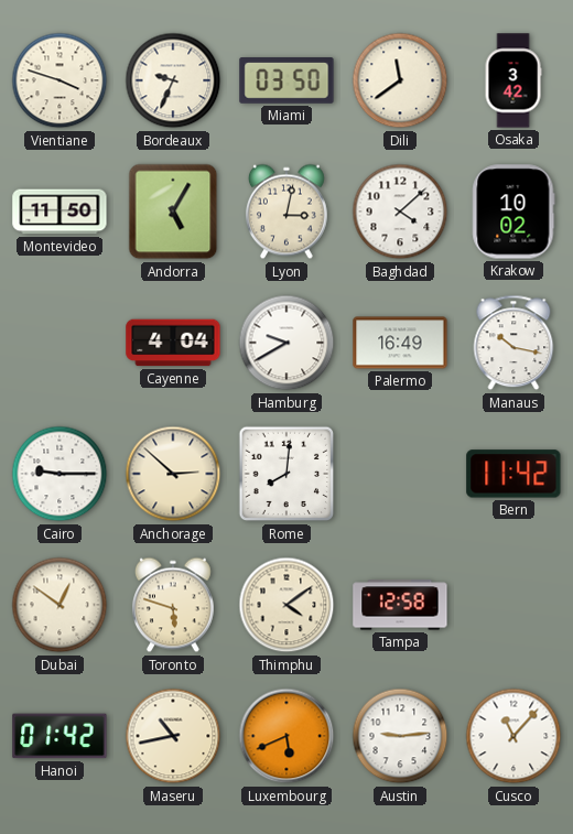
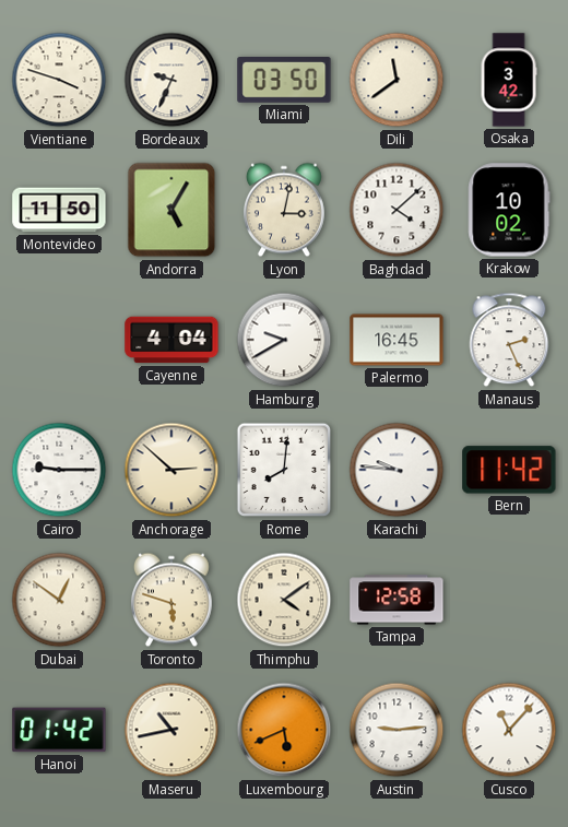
Palermo: 16:49 -> 16:45
Manaus: 10:17 -> 2:26
Karachi: none -> 9:46
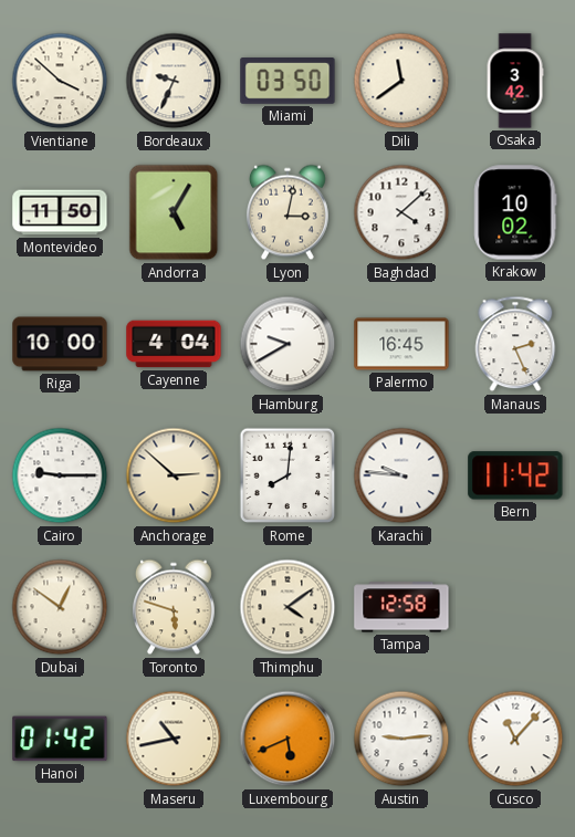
Vientiane: 3:48 -> 3:52
Riga: none -> 10:00
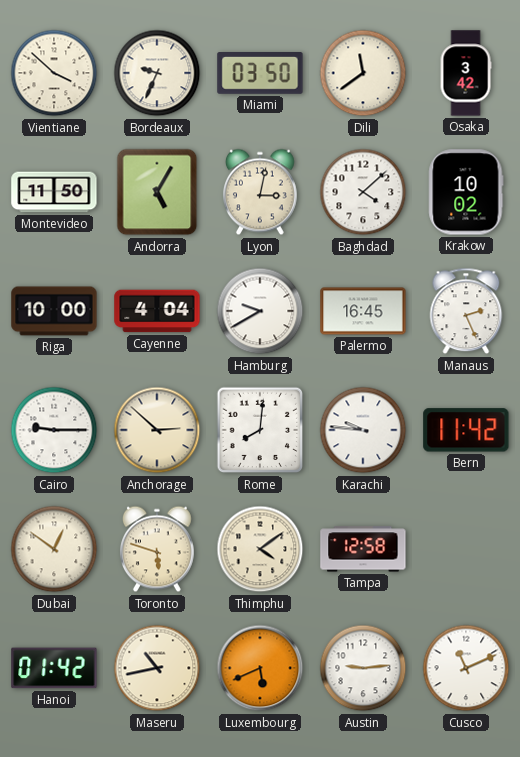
Cusco: 11:07 -> 11:11
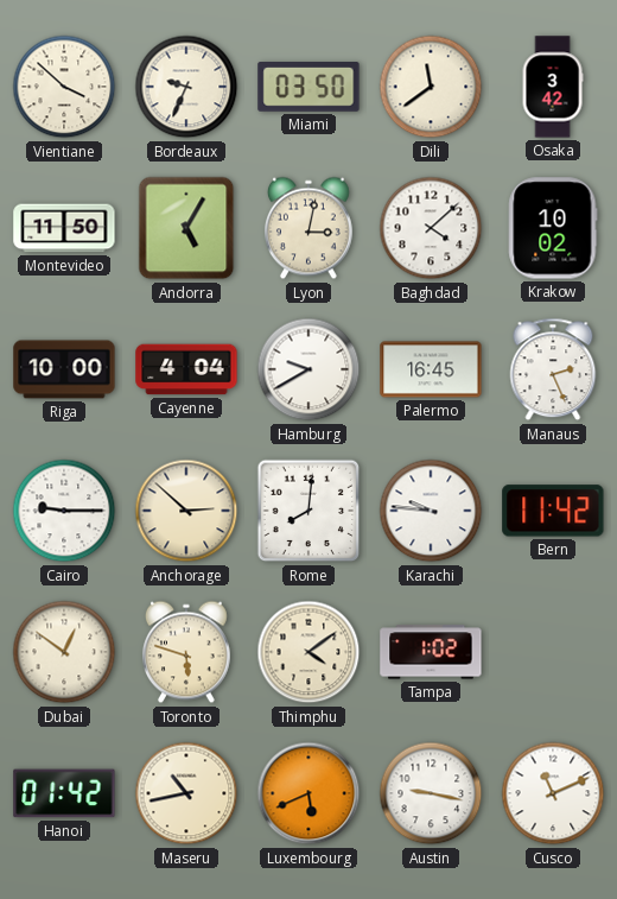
Tampa: 12:58 -> 1:02
Austin: 9:14 -> 9:17
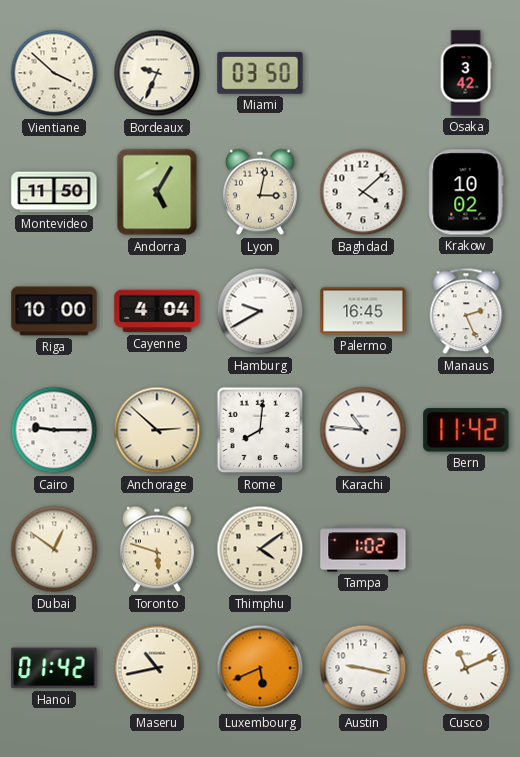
Dili: 11:39 -> none
Karachi: 9:46 -> 10:46
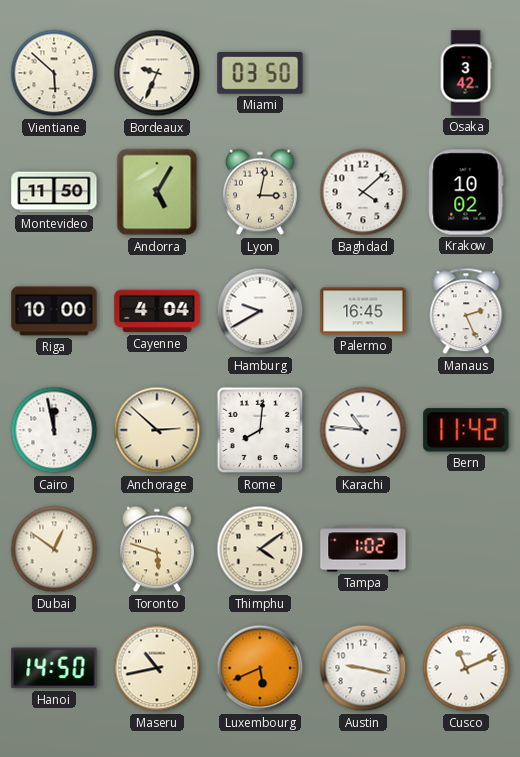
Vientiane: 3:52 -> 5:52
Cairo: 9:15 -> 11:58
Hanoi: 01:42 -> 14:50
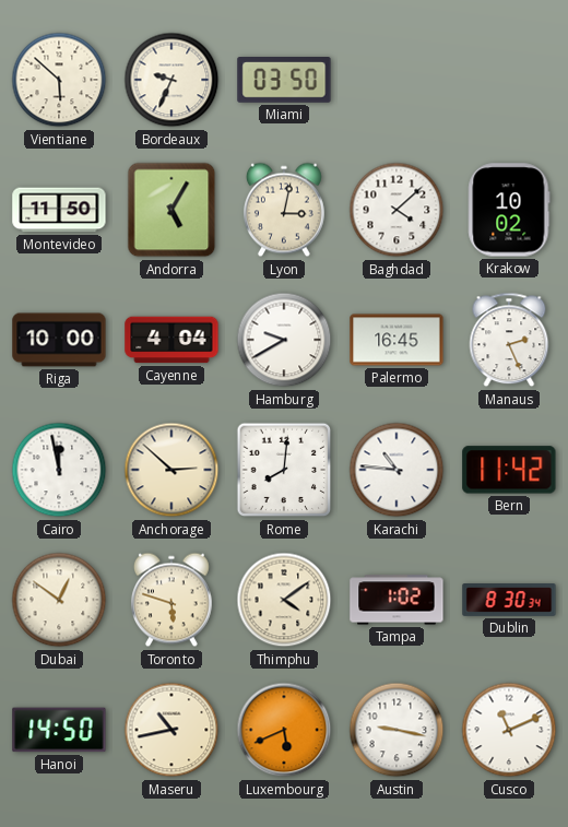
Osaka: 3:42 -> none
Dublin: none -> 8:30
